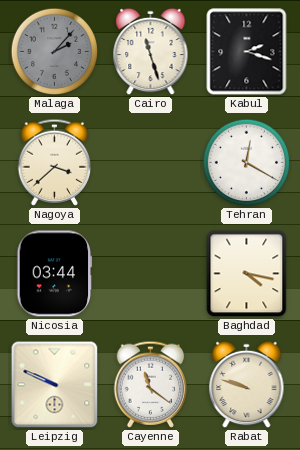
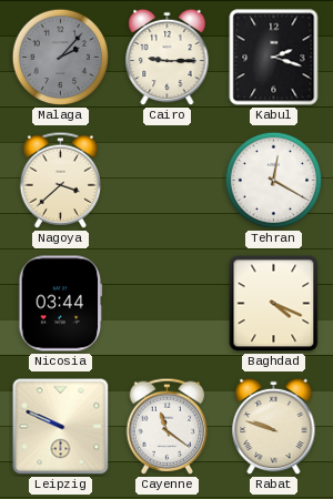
Cairo: 11:27 -> 9:15
Baghdad: 4:17 -> 4:19
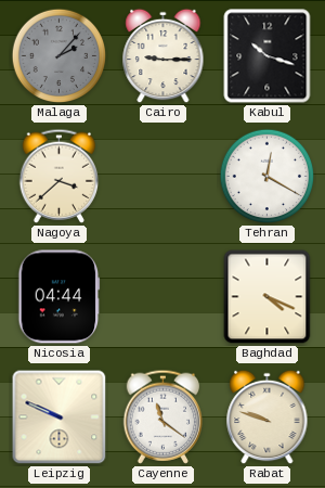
Kabul: 2:18 -> 10:18
Nicosia: 03:44 -> 04:44
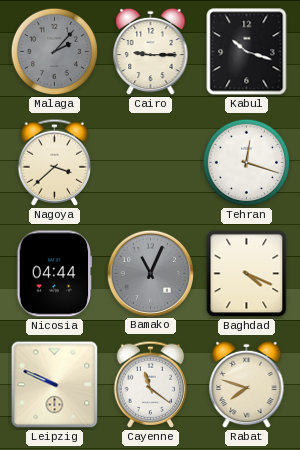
Tehran: 12:20 -> 12:18
Bamako: none -> 11:04
Rabat: 9:48 -> 7:48
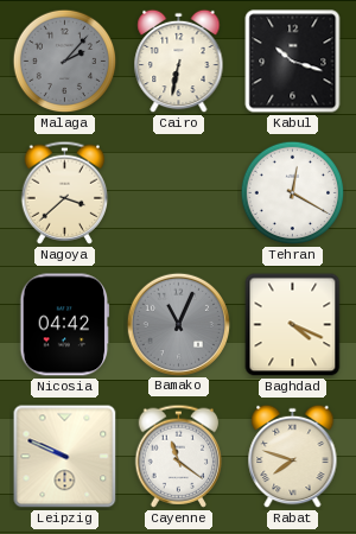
Cairo: 9:15 -> 6:32
Tehran: 12:18 -> 12:20
Nicosia: 04:44 -> 04:42
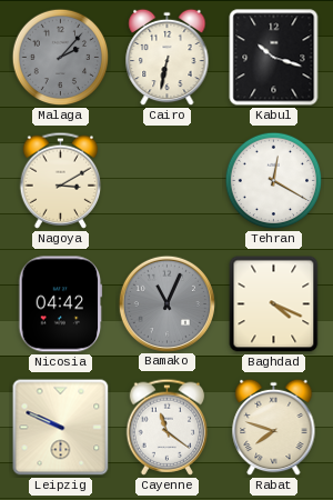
Nagoya: 3:38 -> 3:10
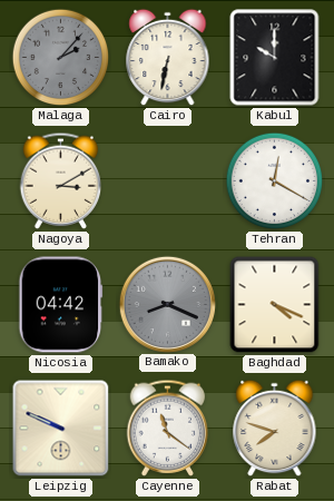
Kabul: 10:18 -> 10:00
Bamako: 11:04 -> 8:19
